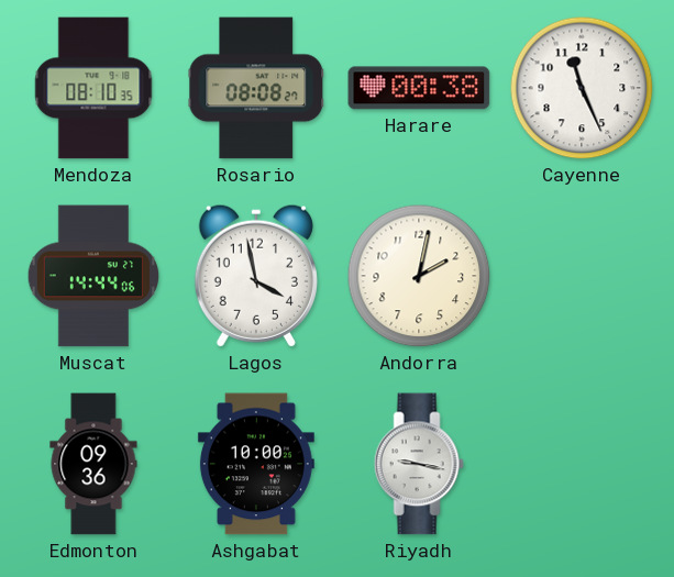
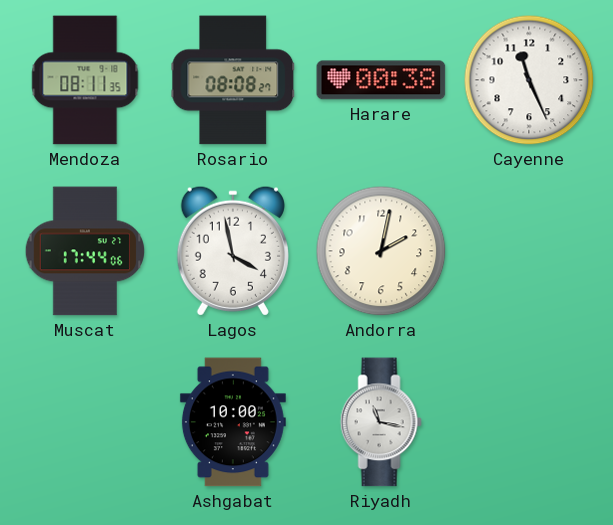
Mendoza: 08:10 -> 08:11
Muscat: 14:44 -> 17:44
Edmonton: 09:36 -> none
Riyadh: 9:17 -> 11:17
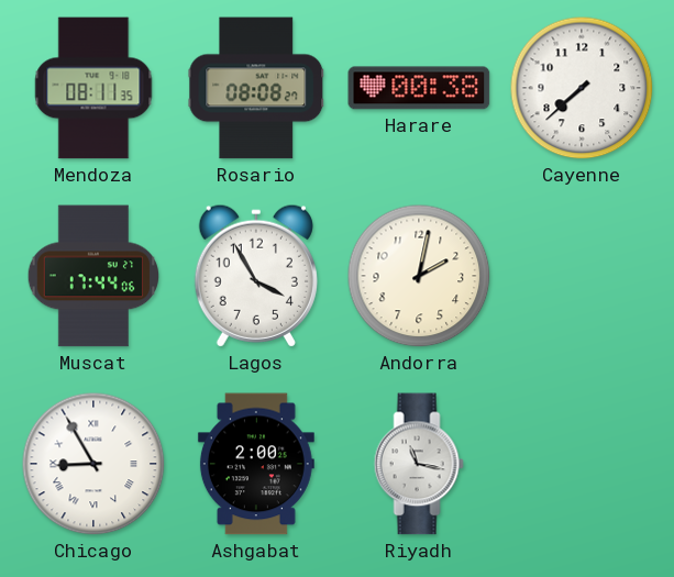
Cayenne: 11:26 -> 7:38
Lagos: 3:58 -> 3:55
Chicago: none -> 8:55
Ashgabat: 10:00 -> 2:00
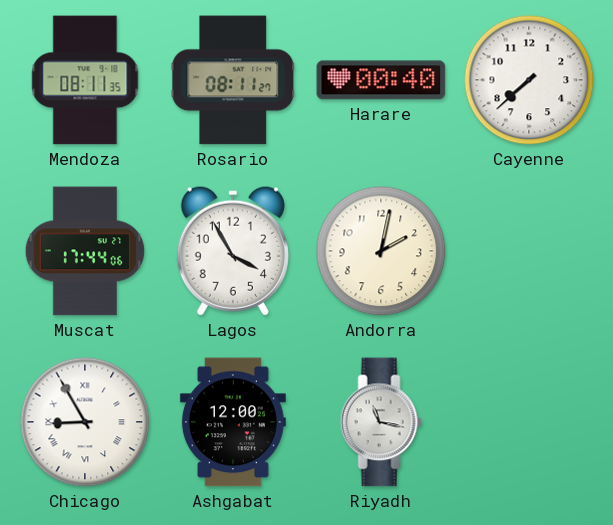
Rosario: 08:08 -> 08:11
Harare: 00:38 -> 00:40
Ashgabat: 2:00 -> 12:00
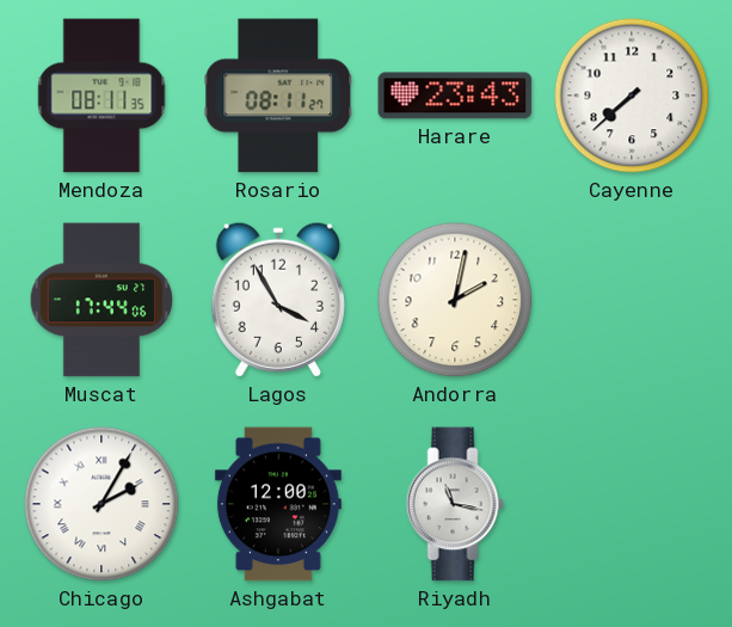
Harare: 00:40 -> 23:43
Chicago: 8:55 -> 2:05
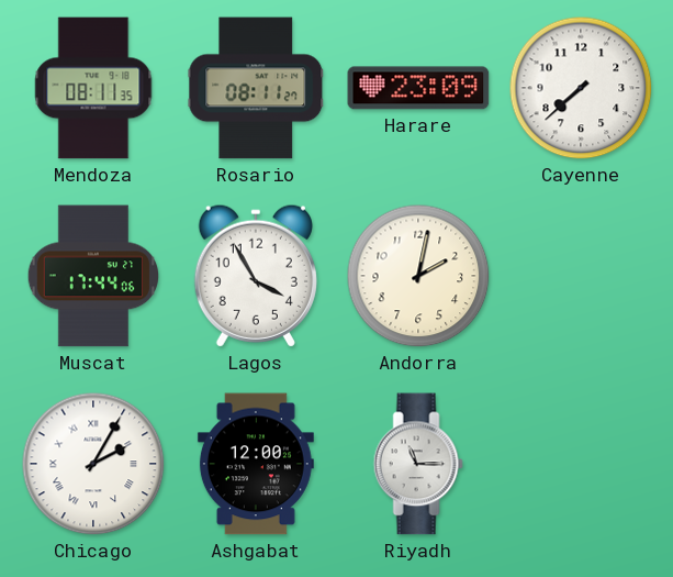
Harare: 23:43 -> 23:09
Riyadh: 11:17 -> 11:15
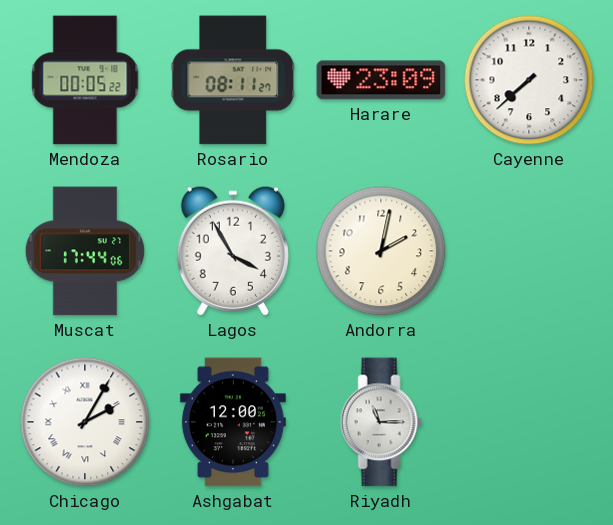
Mendoza: 08:11 -> 00:05
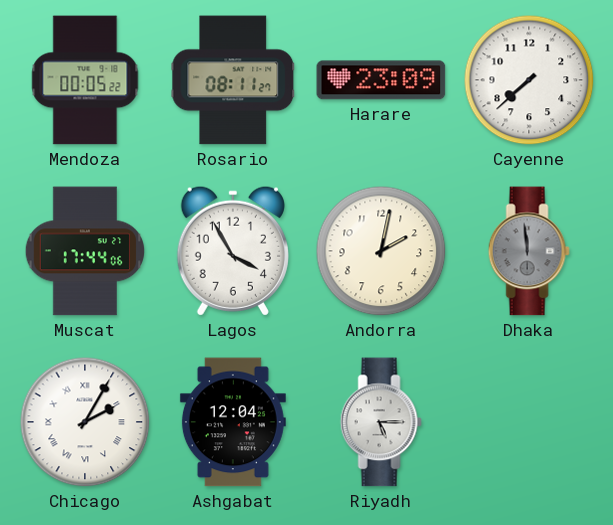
Dhaka: none -> 11:59
Ashgabat: 12:00 -> 12:04
Riyadh: 11:15 -> 5:15
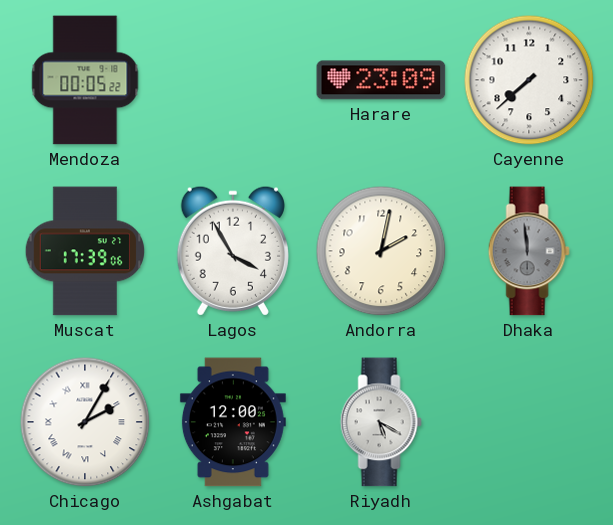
Rosario: 08:11 -> none
Muscat: 17:44 -> 17:39
Ashgabat: 12:04 -> 12:00
Riyadh: 5:15 -> 5:20
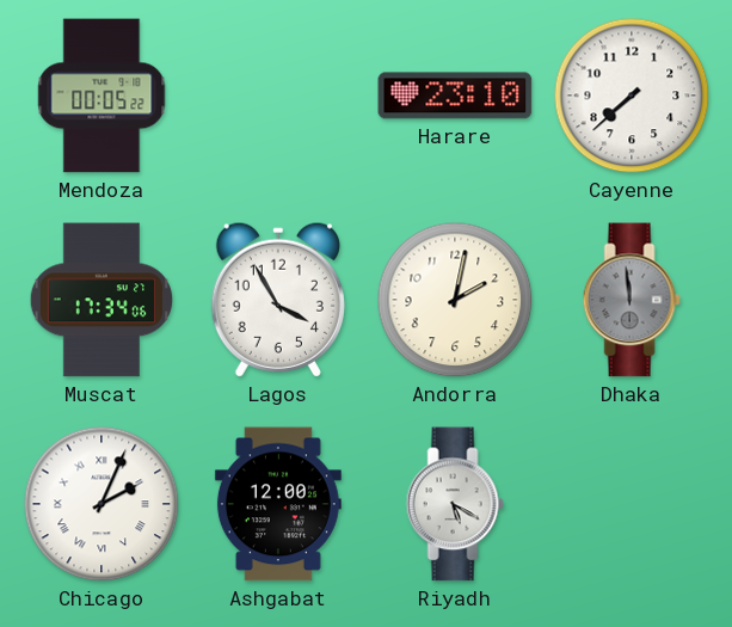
Harare: 23:09 -> 23:10
Muscat: 17:39 -> 17:34
Chicago: 2:05 -> 2:04
